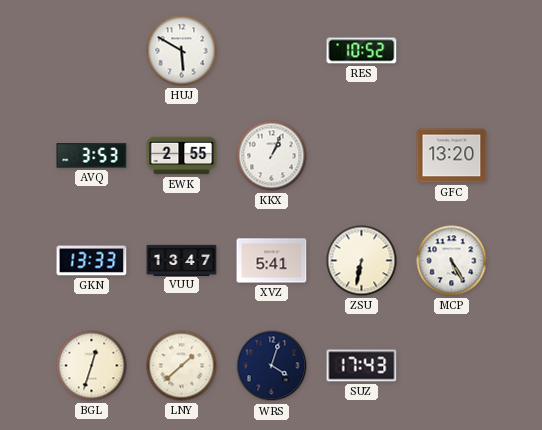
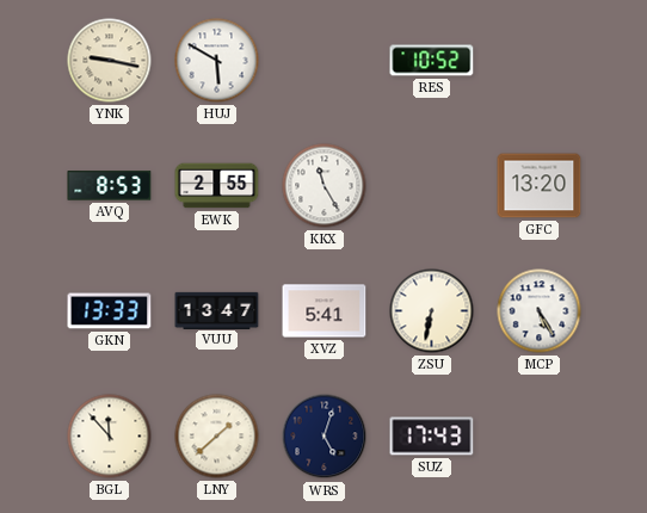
YNK: none -> 9:17
AVQ: 3:53 -> 8:53
KKX: 1:04 -> 11:25
BGL: 12:33 -> 11:53
WRS: 4:03 -> 5:03
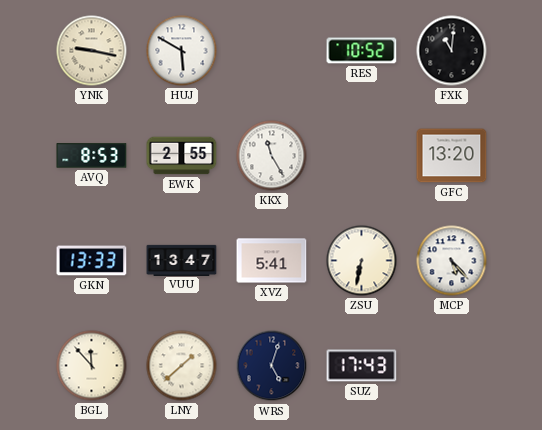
FXK: none -> 11:01
MCP: 5:25 -> 5:23
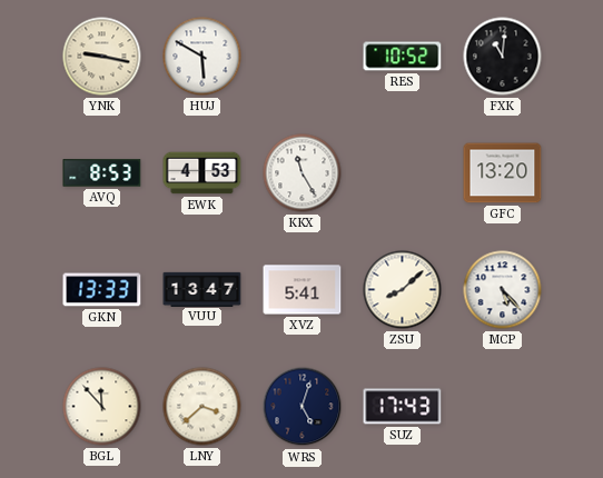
EWK: 2:55 -> 4:53
ZSU: 6:32 -> 8:08
LNY: 1:38 -> 3:38
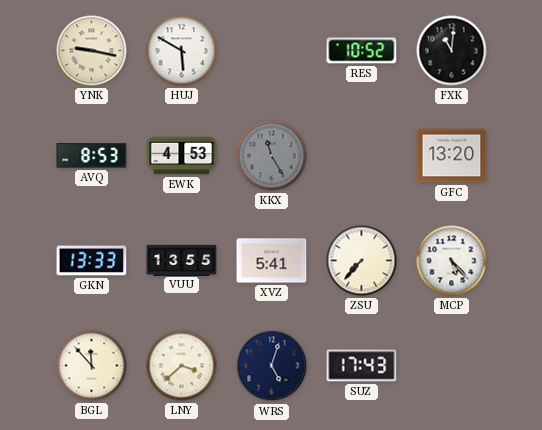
KKX dial: white -> grey
VUU: 13:47 -> 13:55
ZSU: 8:08 -> 7:37
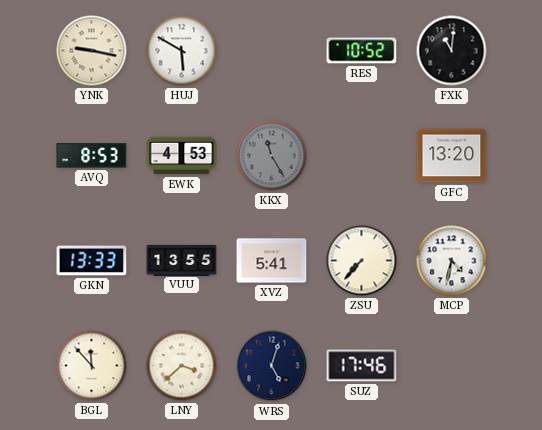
MCP: 5:23 -> 4:32
SUZ: 17:43 -> 17:46
